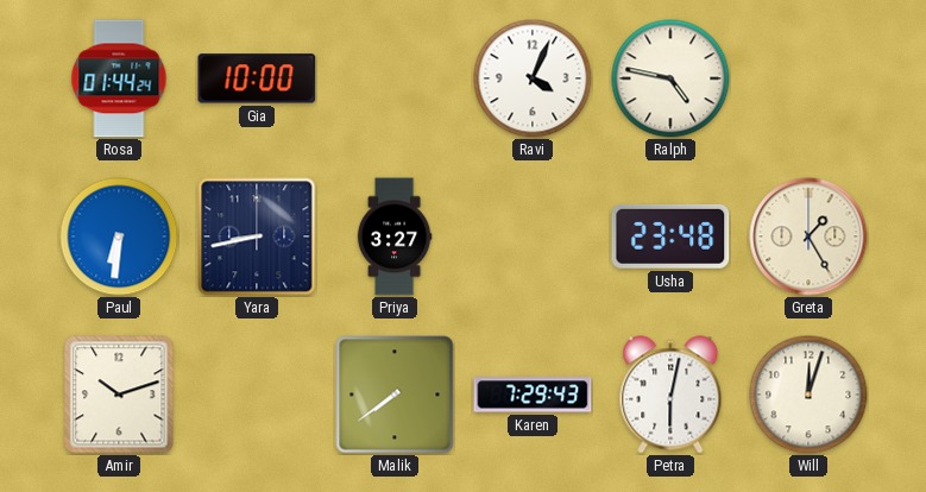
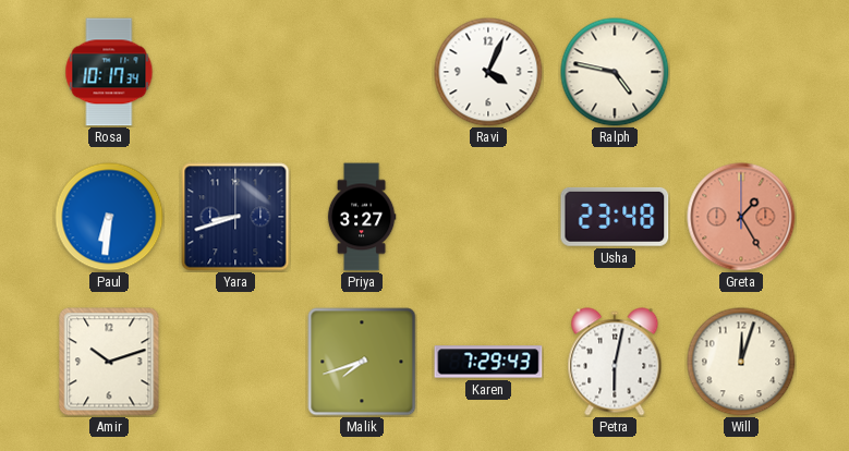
Rosa: 01:44 -> 10:17
Gia: 10:00 -> none
Yara: 8:43 -> 8:42
Greta dial: cream -> salmon
Malik: 7:39 -> 7:42
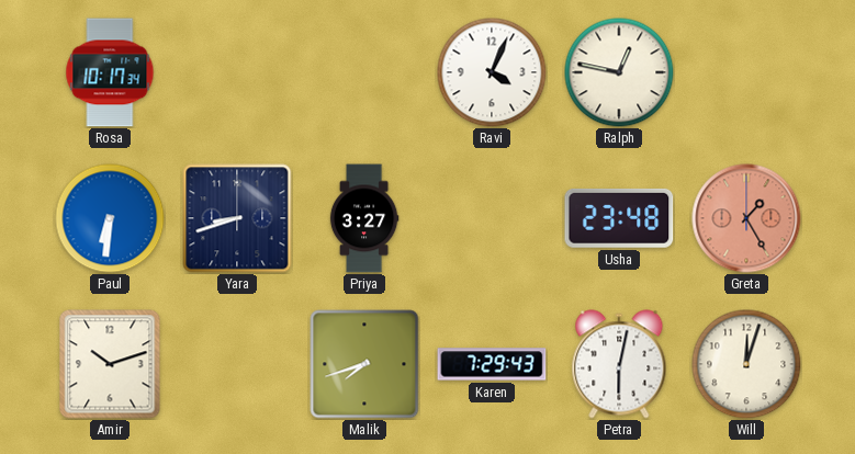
Ralph: 4:47 -> 12:47
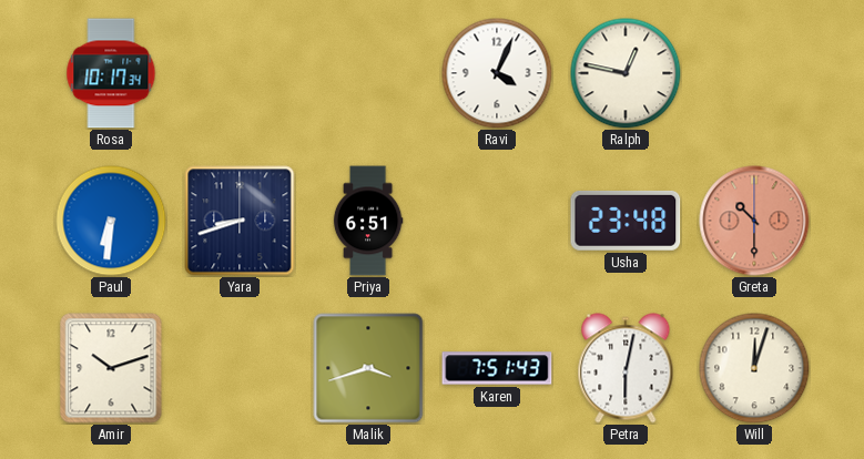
Priya: 3:27 -> 6:51
Greta: 1:25 -> 10:30
Malik: 7:42 -> 3:42
Karen: 7:29 -> 7:51
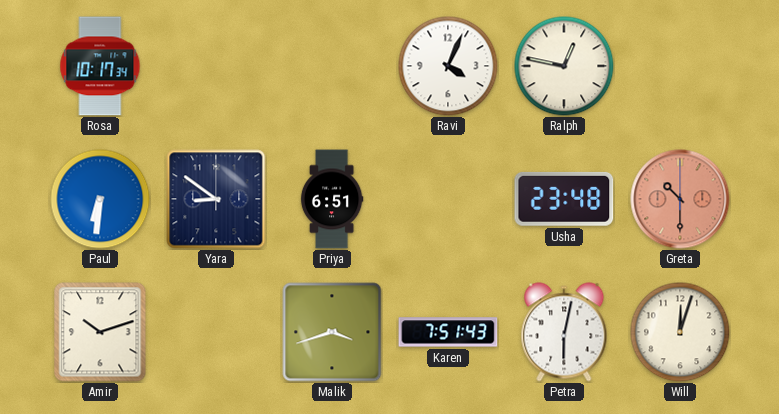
Yara: 8:42 -> 8:51
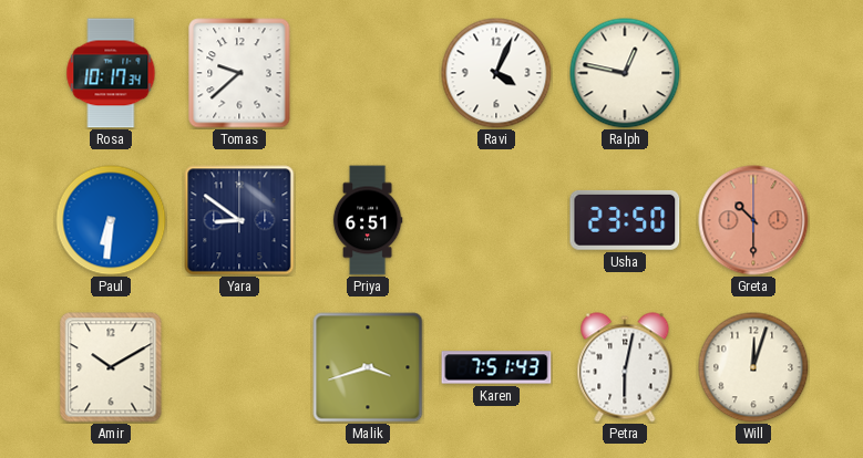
Tomas: none -> 9:38
Usha: 23:48 -> 23:50
Amir: 10:12 -> 10:10
